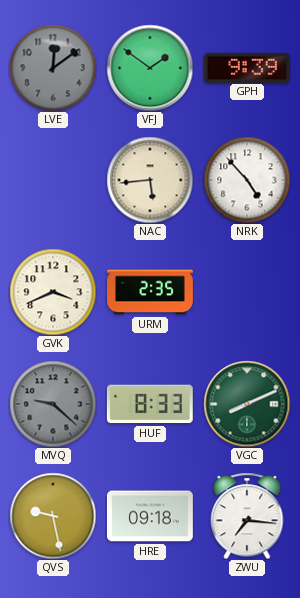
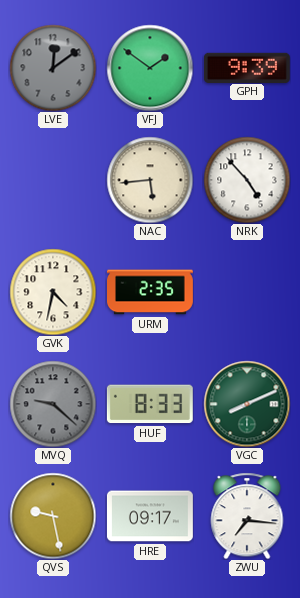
GVK: 3:41 -> 4:32
HRE: 09:18 -> 09:17
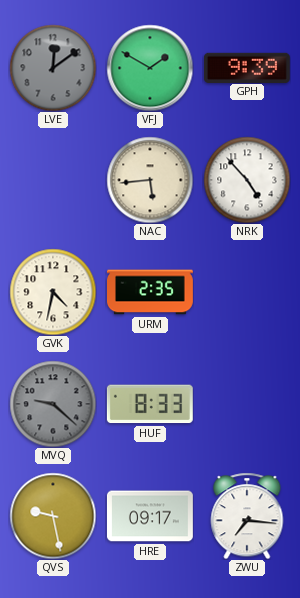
VFJ: 1:51 -> 1:50
VGC: 8:11 -> none
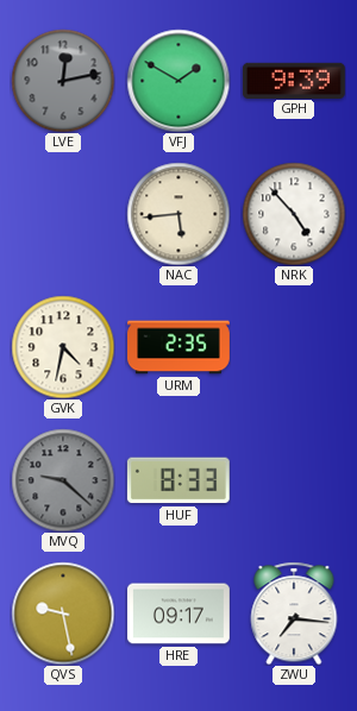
LVE: 12:09 -> 12:13
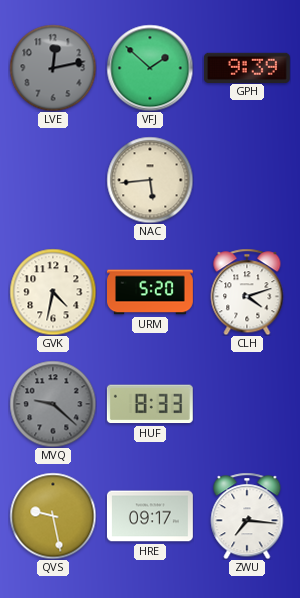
VFJ: 1:50 -> 1:52
NRK: 4:53 -> none
URM: 2:35 -> 5:20
CLH: none -> 4:12
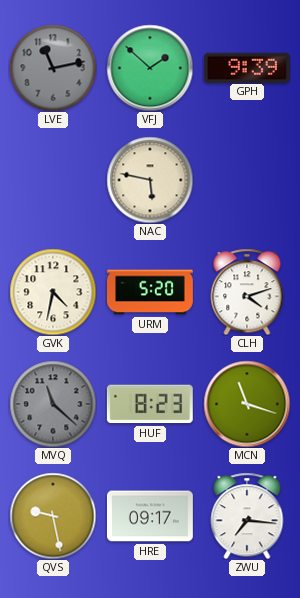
LVE: 12:13 -> 11:13
NAC: 5:44 -> 5:47
MVQ: 9:22 -> 11:22
HUF: 8:33 -> 8:23
MCN: none -> 11:18
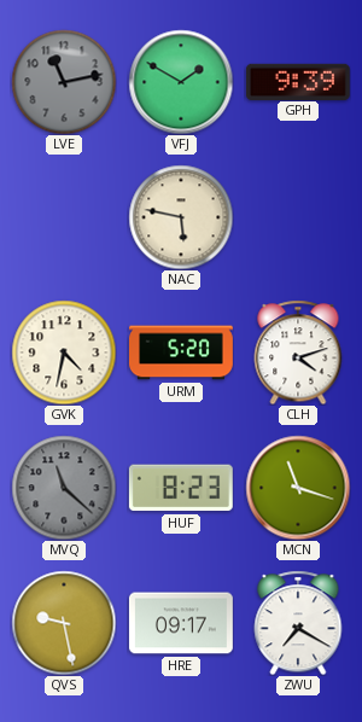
VFJ: 1:52 -> 1:50
ZWU: 7:16 -> 7:20
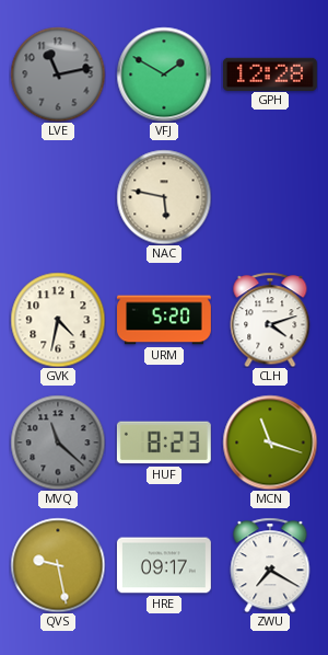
GPH: 9:39 -> 12:28
